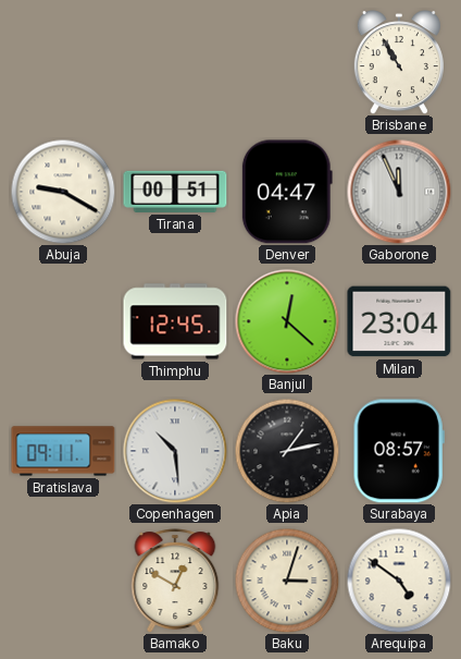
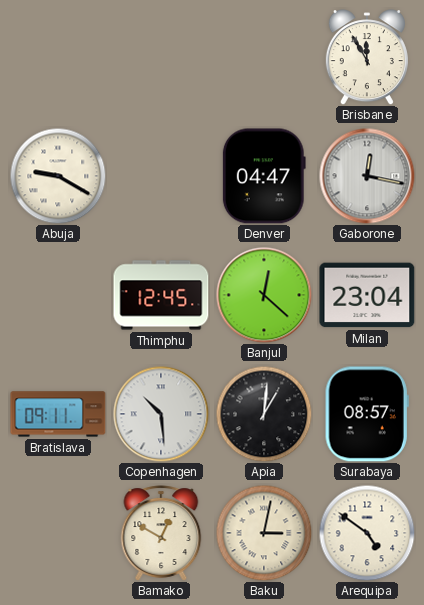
Brisbane: 10:55 -> 11:55
Tirana: 00:51 -> none
Gaborone: 11:56 -> 12:17
Apia: 1:13 -> 1:01
Baku: 3:03 -> 3:02
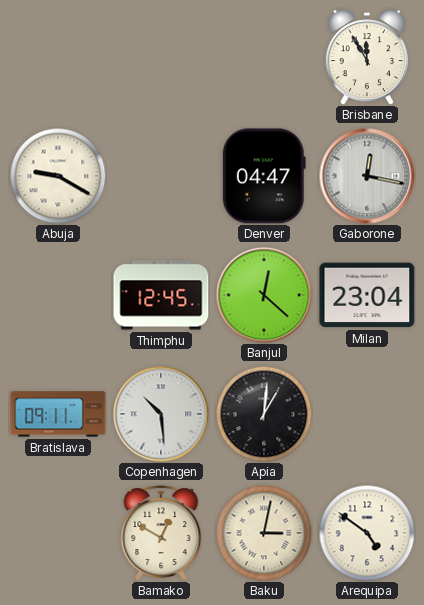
Surabaya: 08:57 -> none
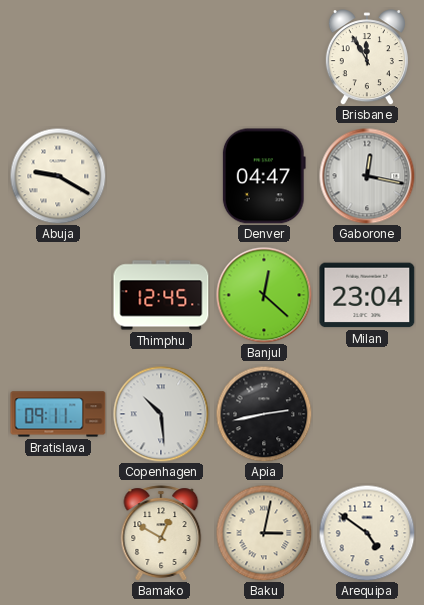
Apia: 1:01 -> 2:43
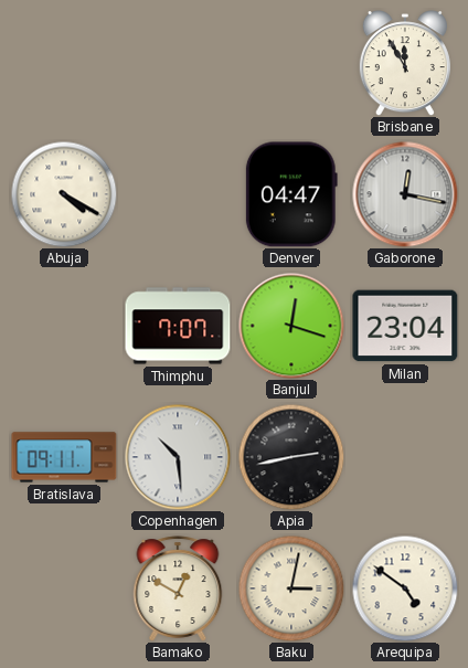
Abuja: 9:20 -> 4:20
Thimphu: 12:45 -> 7:07
Banjul: 12:22 -> 12:18
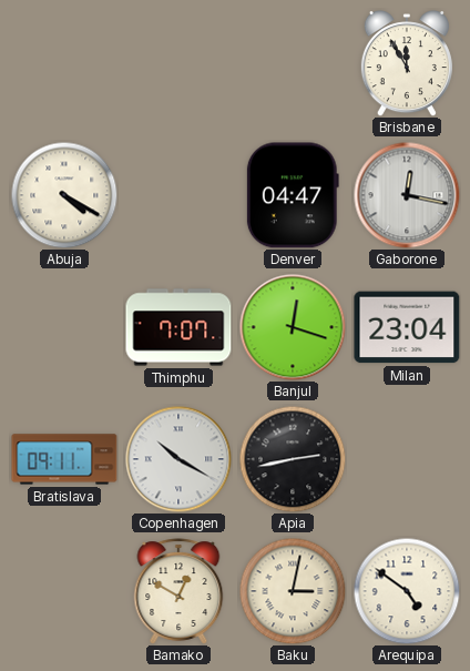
Copenhagen: 10:29 -> 10:20
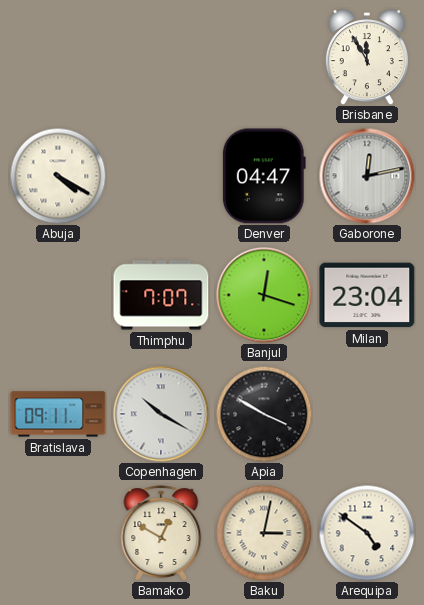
Gaborone: 12:17 -> 12:13
Apia: 2:43 -> 3:50
